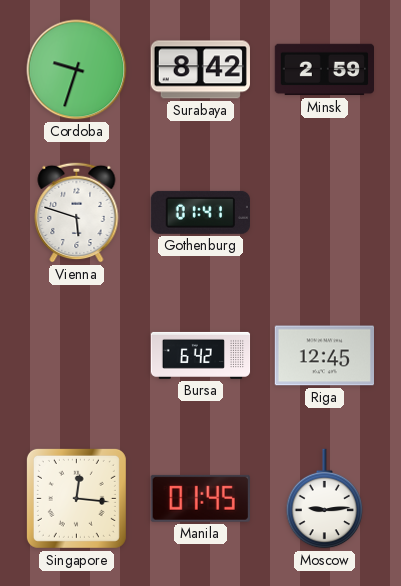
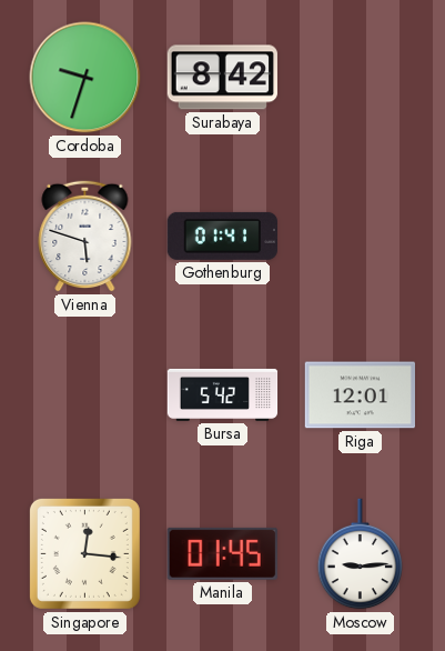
Minsk: 2:59 -> none
Bursa: 6:42 -> 5:42
Riga: 12:45 -> 12:01
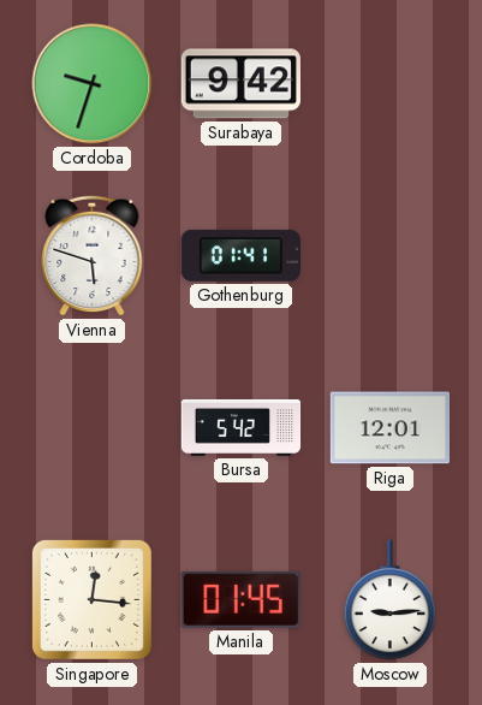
Surabaya: 8:42 -> 9:42
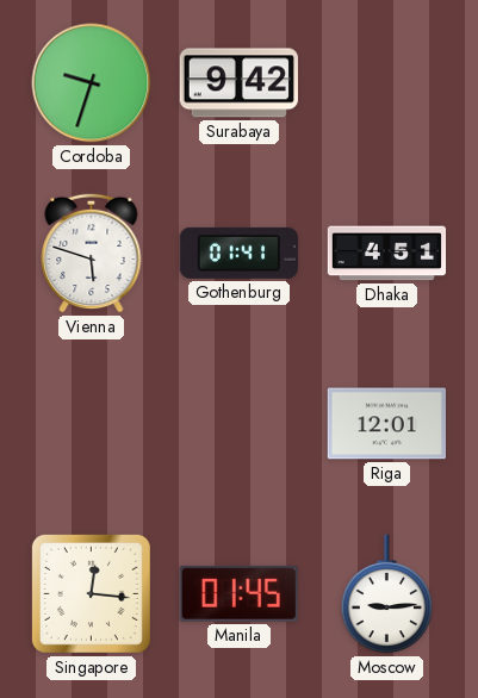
Dhaka: none -> 4:51
Bursa: 5:42 -> none
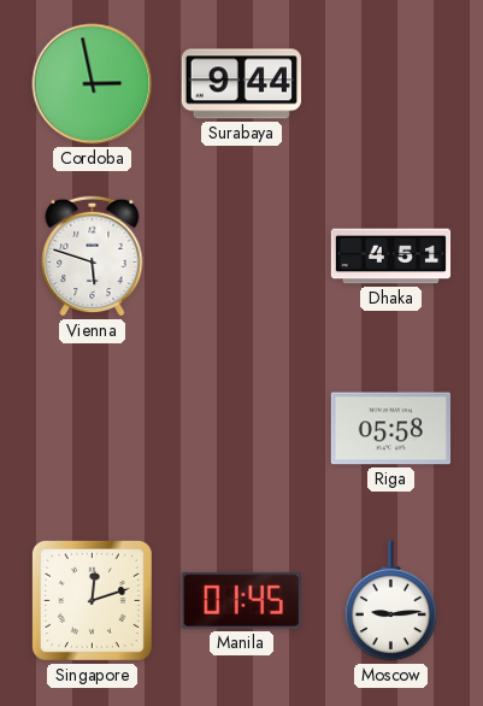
Cordoba: 9:33 -> 2:58
Surabaya: 9:42 -> 9:44
Gothenburg: 01:41 -> none
Riga: 12:01 -> 05:58
Singapore: 12:16 -> 12:12
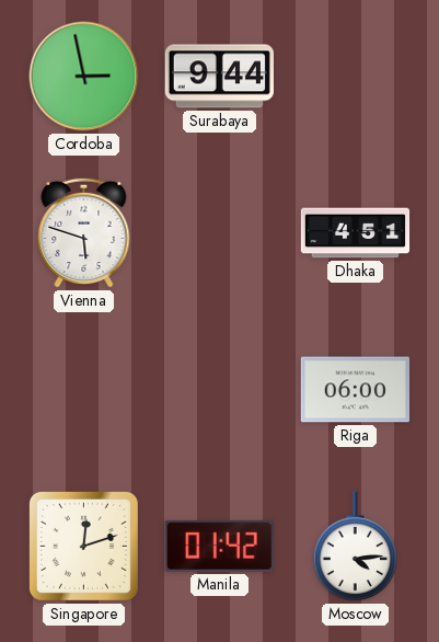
Riga: 05:58 -> 06:00
Manila: 01:45 -> 01:42
Moscow: 9:14 -> 4:14
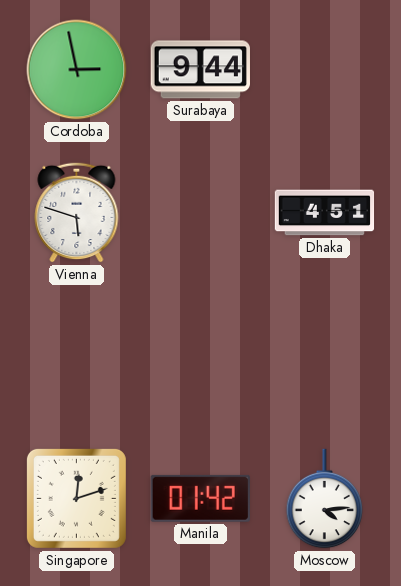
Riga: 06:00 -> none
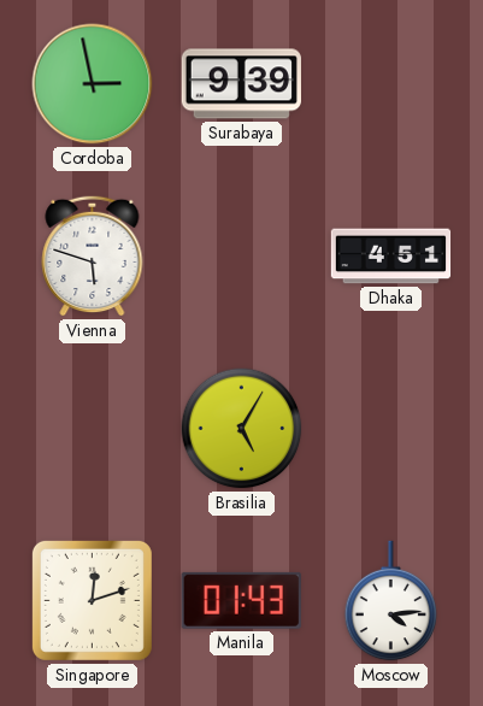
Surabaya: 9:44 -> 9:39
Brasilia: none -> 5:05
Manila: 01:42 -> 01:43
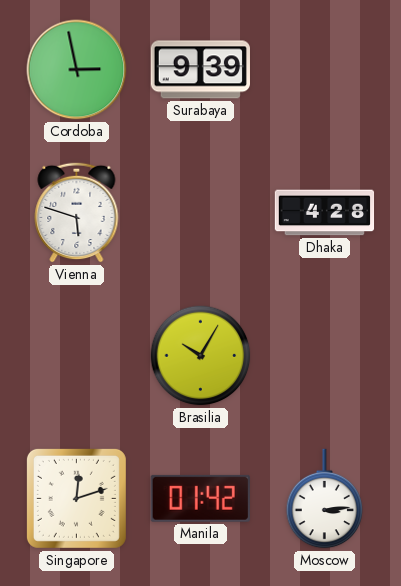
Dhaka: 4:51 -> 4:28
Brasilia: 5:05 -> 10:05
Manila: 01:43 -> 01:42
Moscow: 4:14 -> 3:14
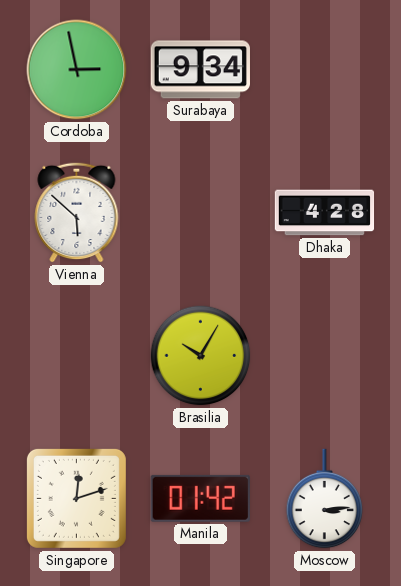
Surabaya: 9:39 -> 9:34
Vienna: 5:48 -> 5:52
